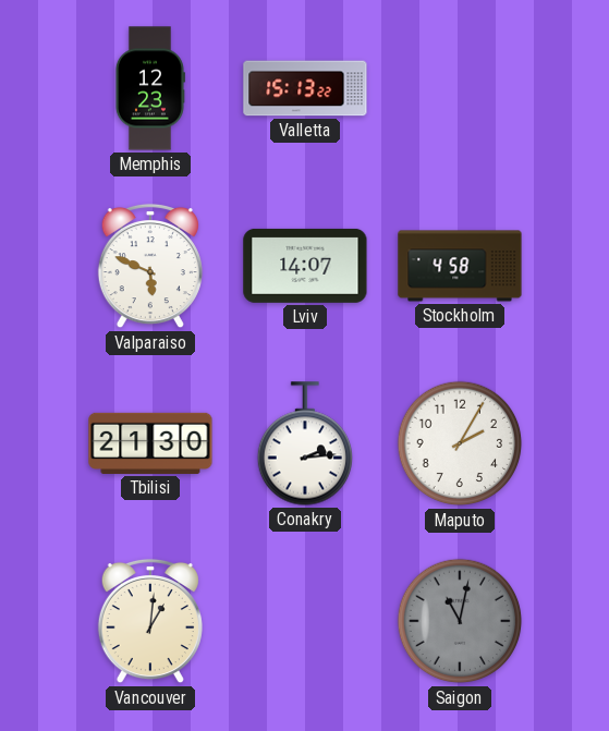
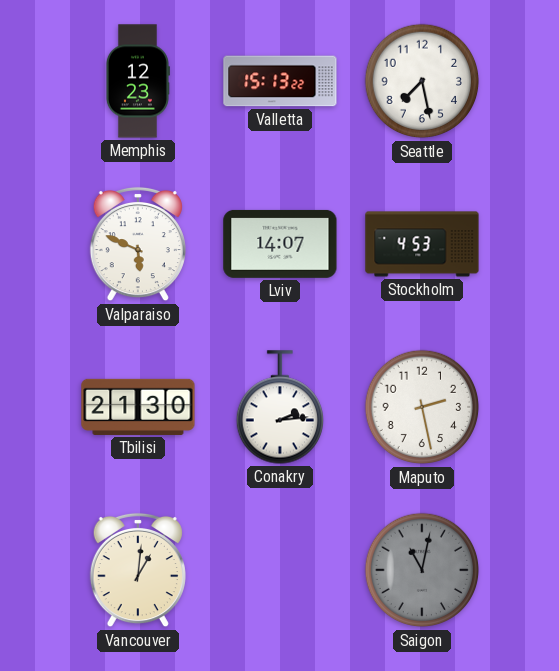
Seattle: none -> 7:28
Stockholm: 4:58 -> 4:53
Maputo: 2:05 -> 2:28
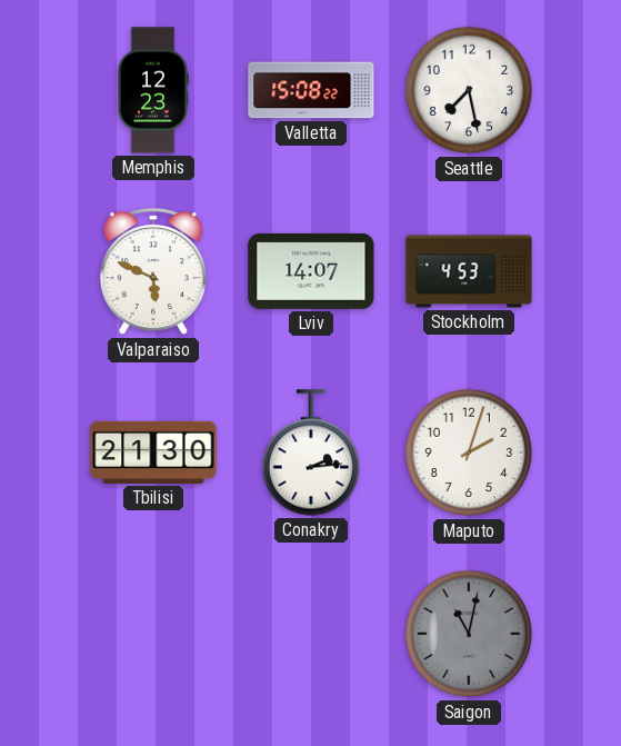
Valletta: 15:13 -> 15:08
Maputo: 2:28 -> 2:03
Vancouver: 1:01 -> none
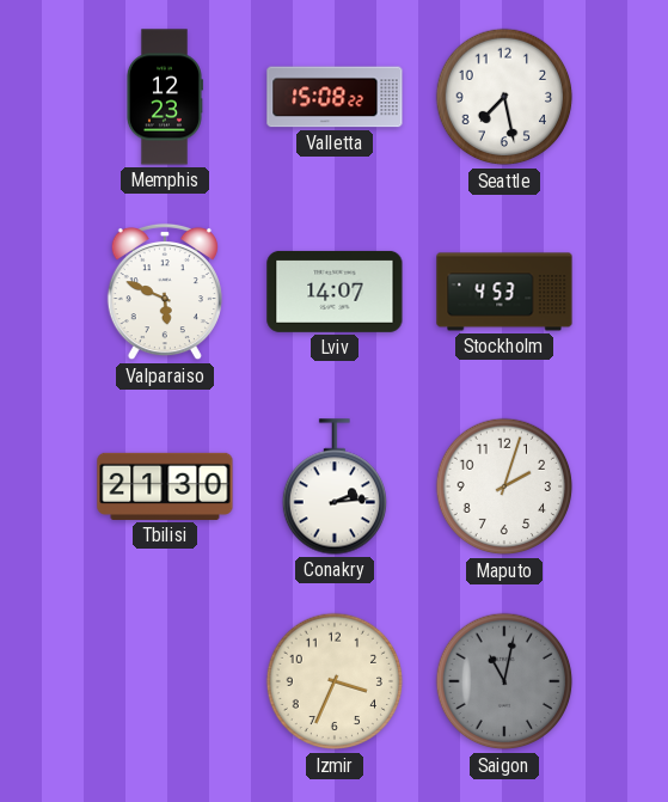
Izmir: none -> 3:34
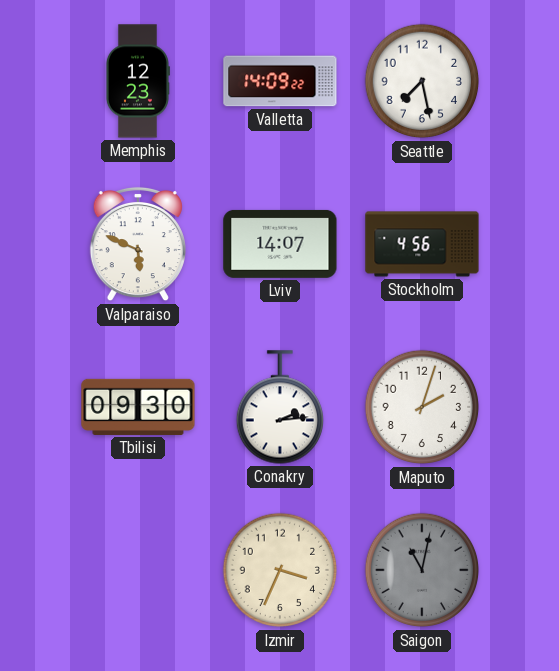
Valletta: 15:08 -> 14:09
Stockholm: 4:53 -> 4:56
Tbilisi: 21:30 -> 09:30
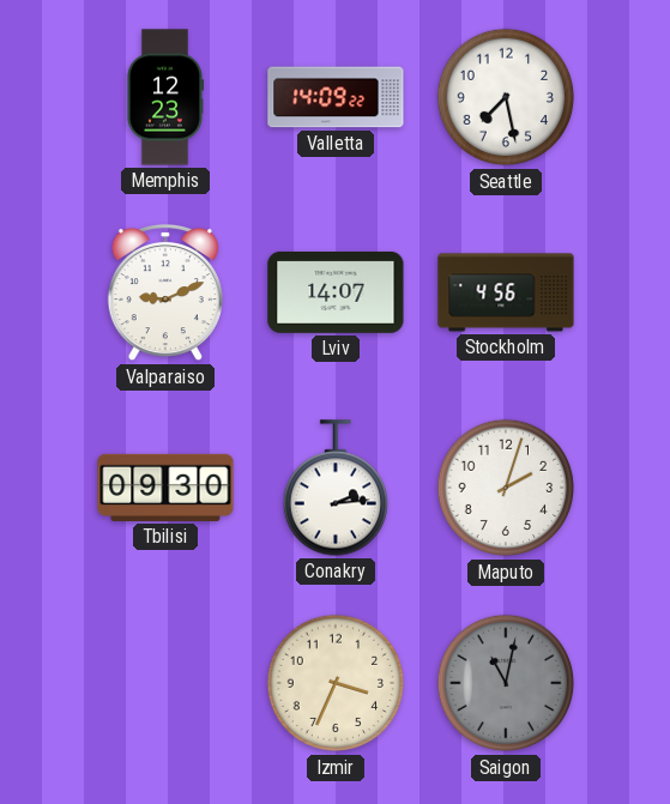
Valparaiso: 5:49 -> 9:11
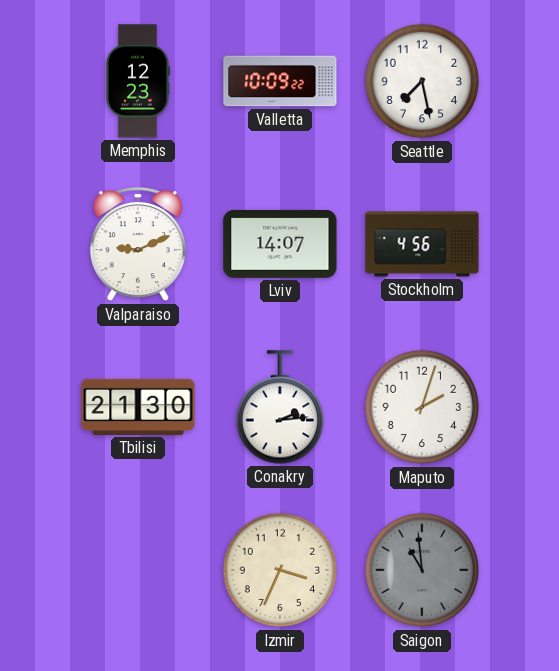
Valletta: 14:09 -> 10:09
Tbilisi: 09:30 -> 21:30
Saigon: 11:02 -> 10:59
